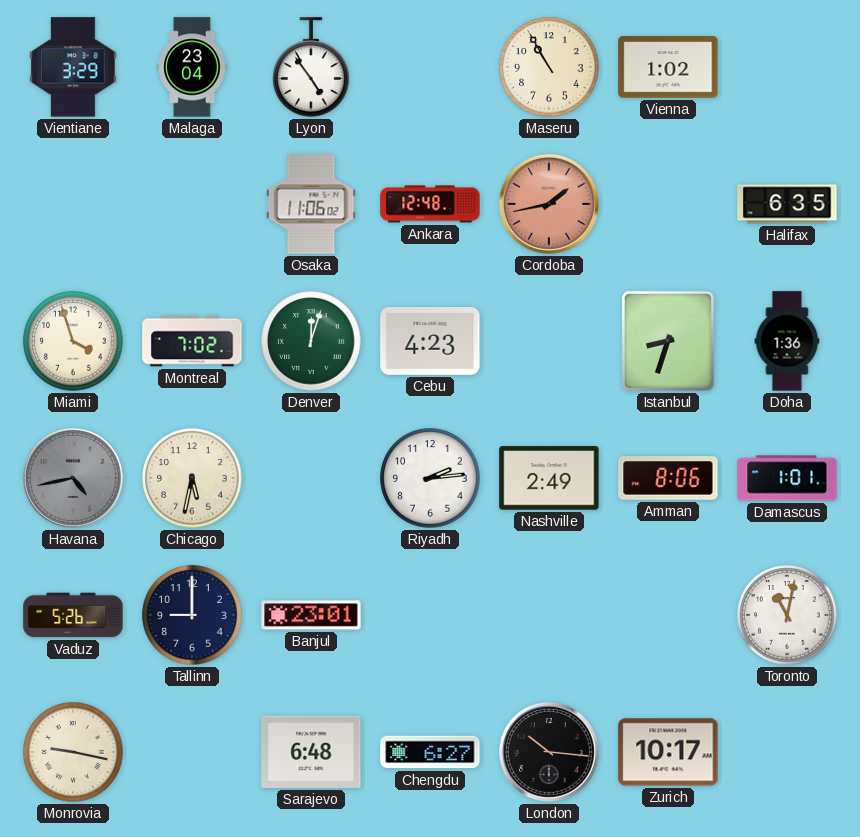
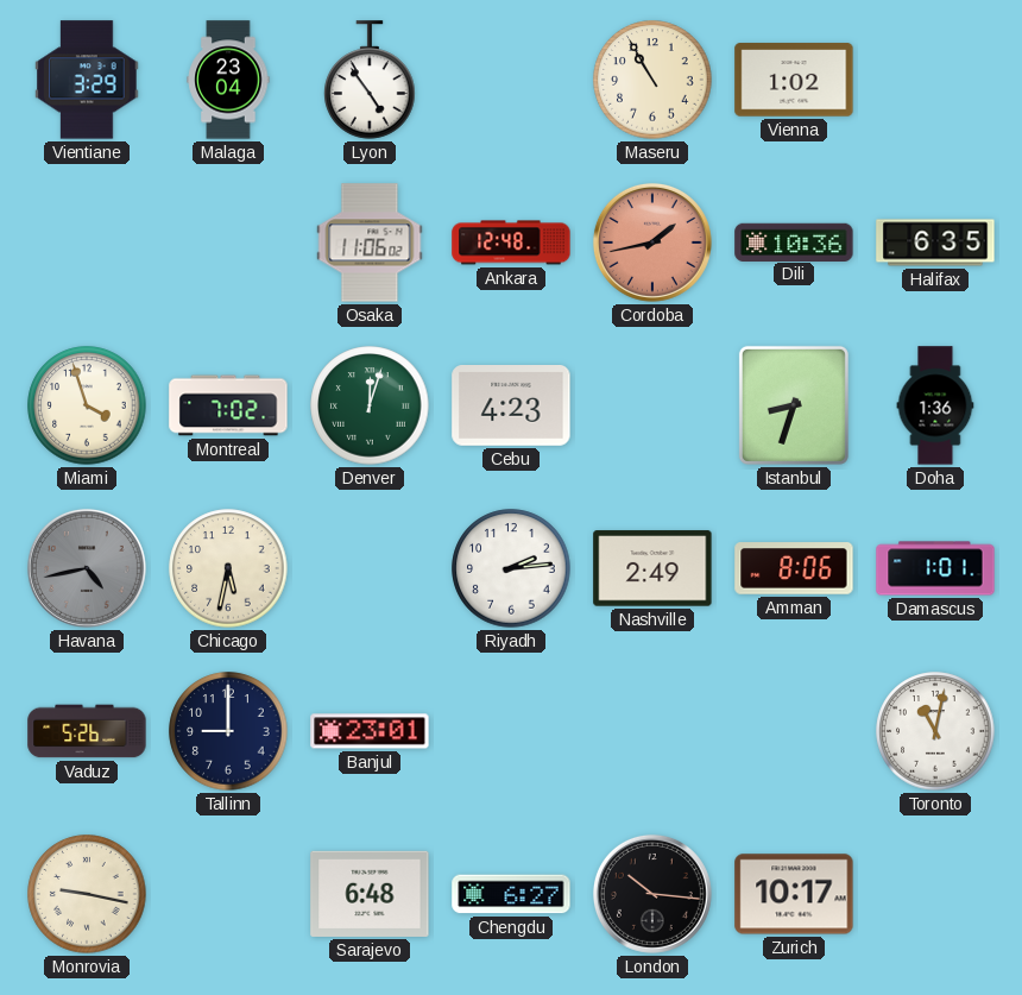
Dili: none -> 10:36
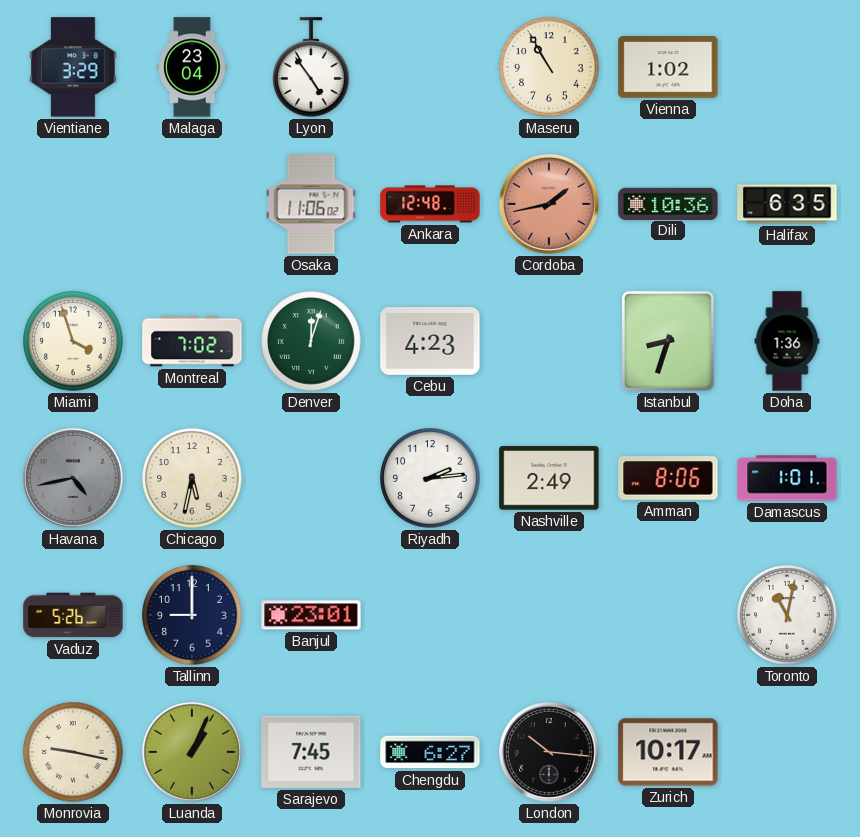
Luanda: none -> 1:04
Sarajevo: 6:48 -> 7:45
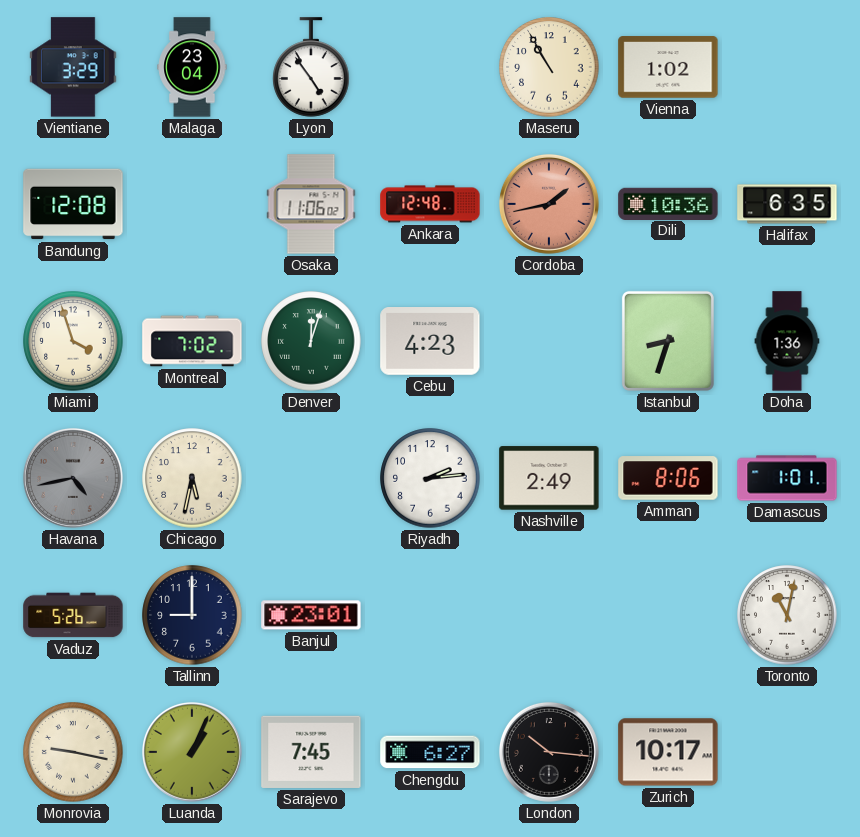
Bandung: none -> 12:08
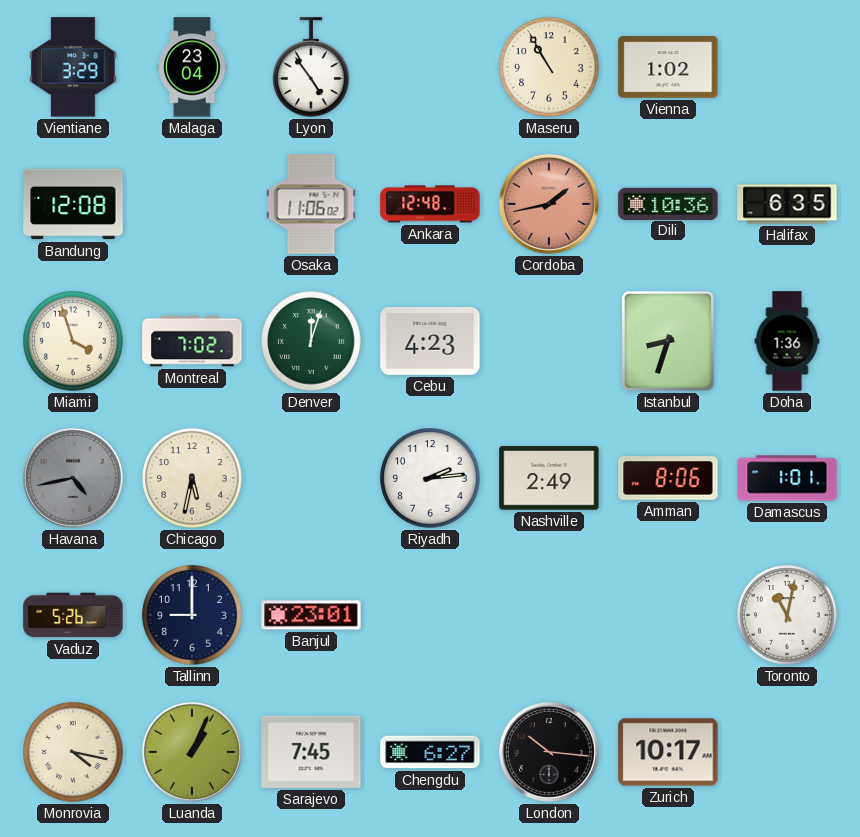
Monrovia: 9:17 -> 4:17
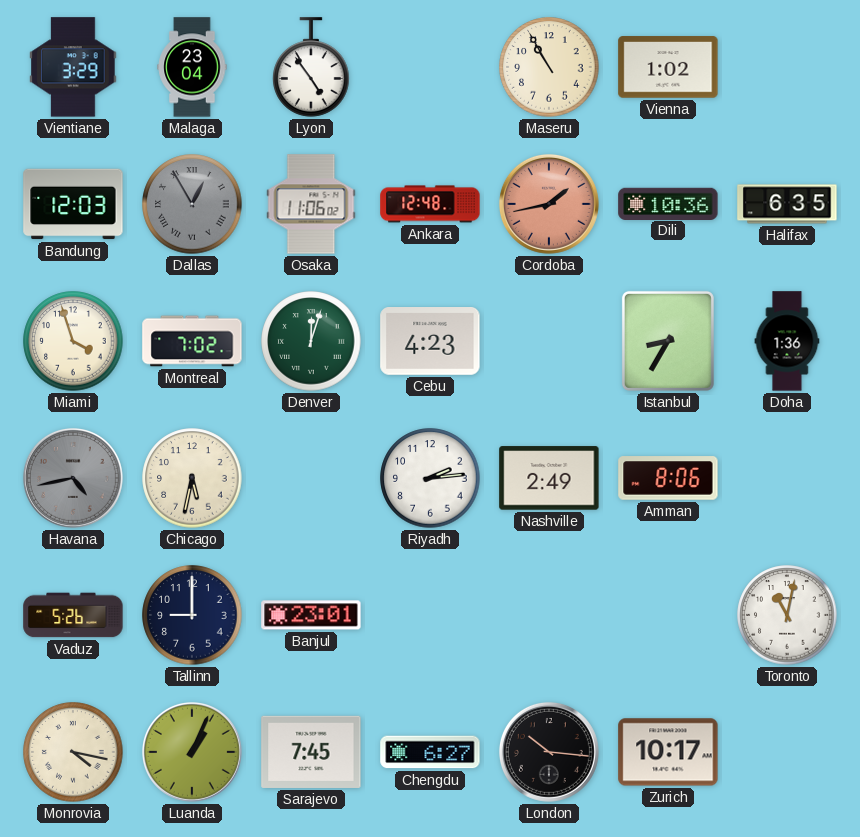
Bandung: 12:08 -> 12:03
Dallas: none -> 12:55
Istanbul: 8:33 -> 8:35
Damascus: 1:01 -> none
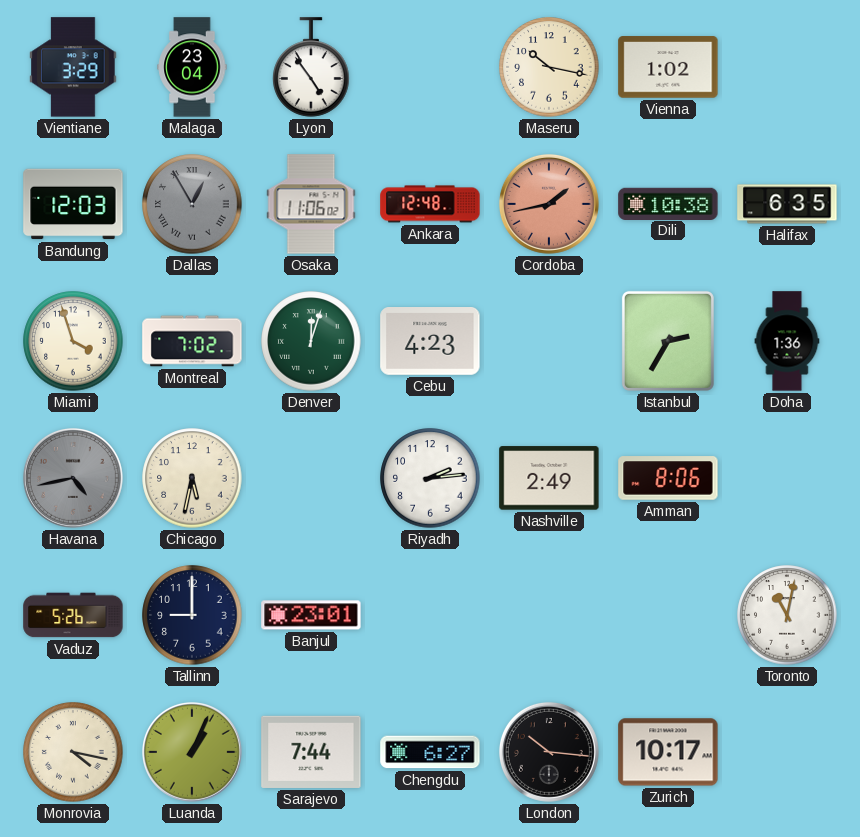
Maseru: 10:55 -> 10:17
Dili: 10:36 -> 10:38
Istanbul: 8:35 -> 2:35
Sarajevo: 7:45 -> 7:44
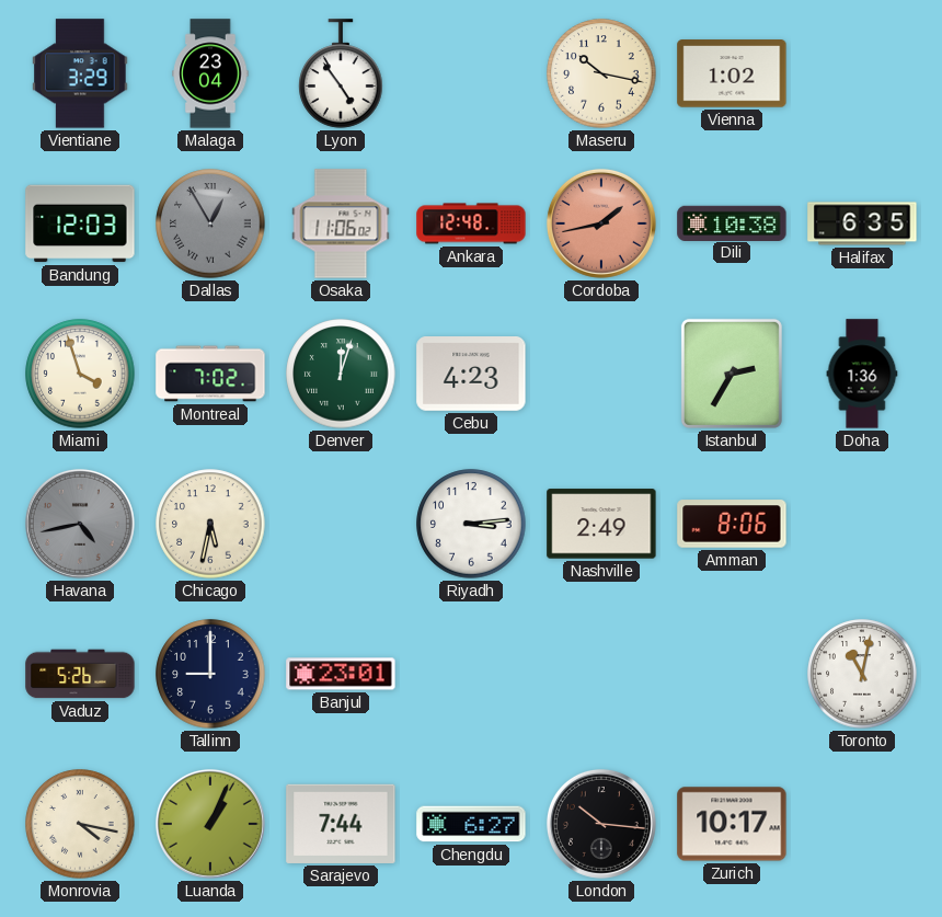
Riyadh: 2:14 -> 3:14
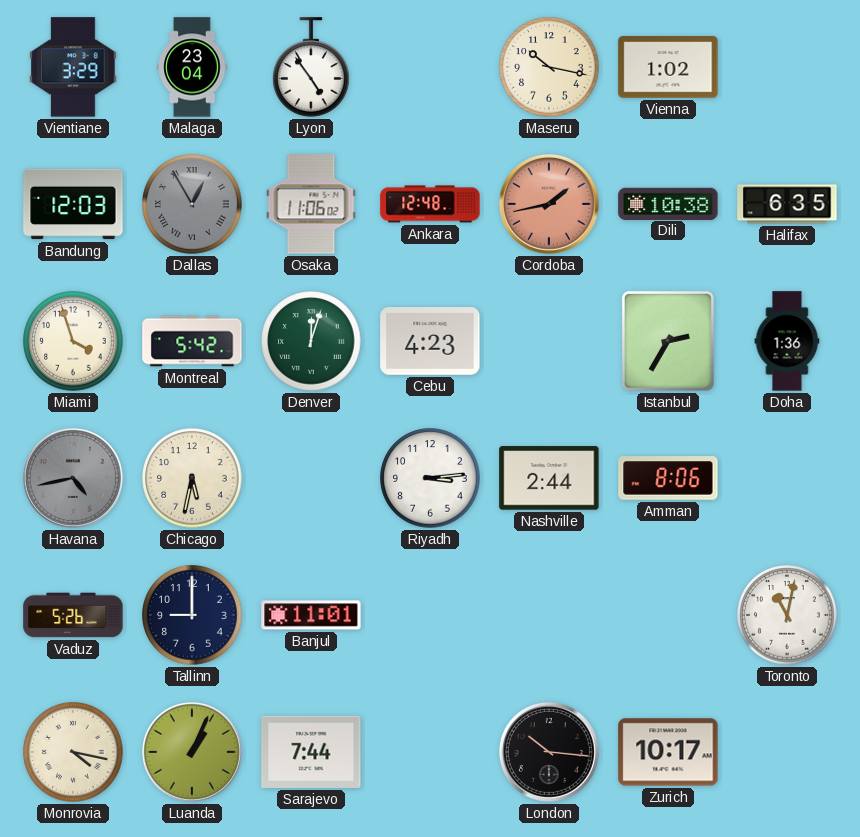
Montreal: 7:02 -> 5:42
Nashville: 2:49 -> 2:44
Banjul: 23:01 -> 11:01
Chengdu: 6:27 -> none
